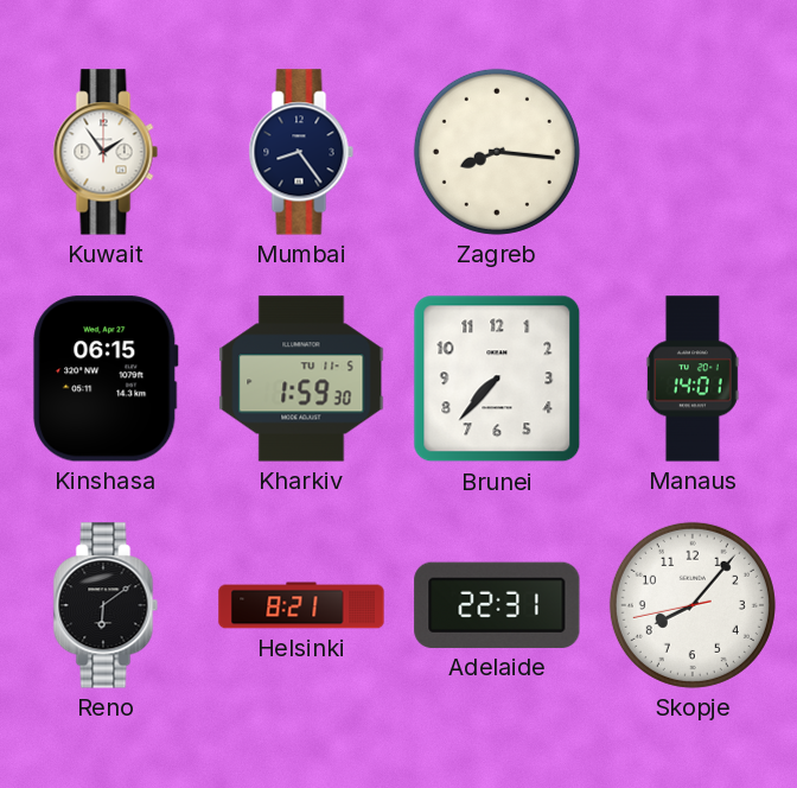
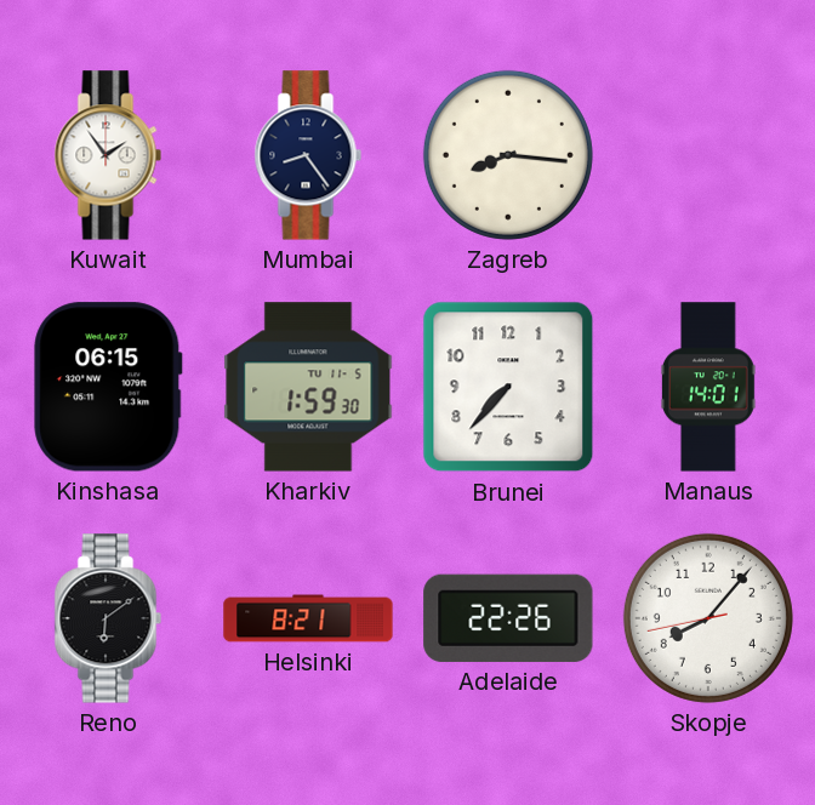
Adelaide: 22:31 -> 22:26
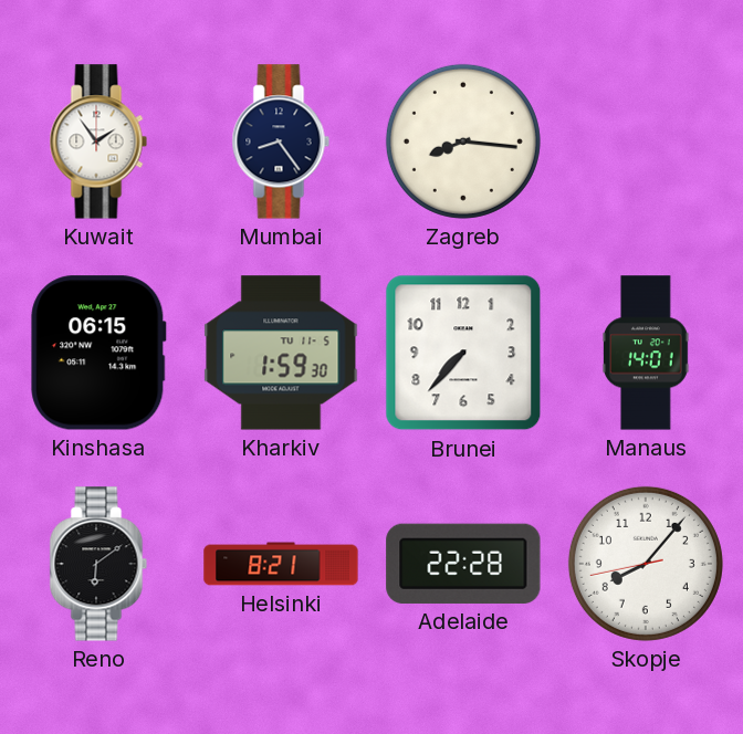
Adelaide: 22:26 -> 22:28
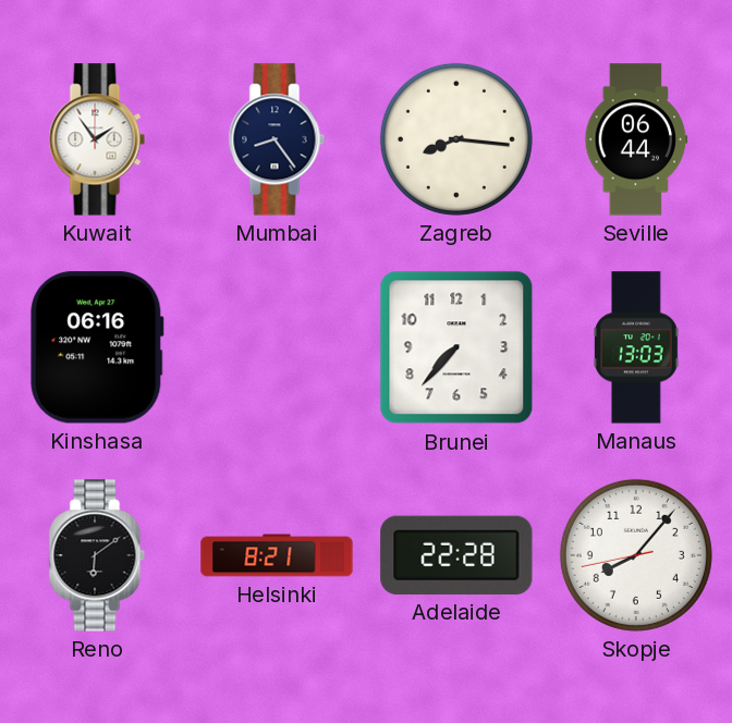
Seville: none -> 06:44
Kinshasa: 06:15 -> 06:16
Kharkiv: 1:59 -> none
Manaus: 14:01 -> 13:03
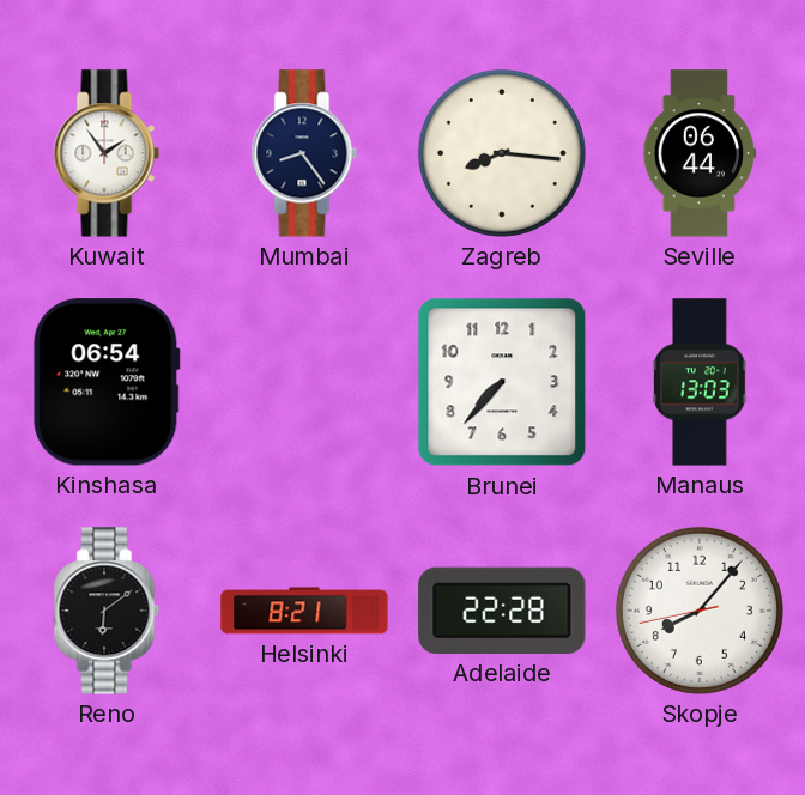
Kinshasa: 06:16 -> 06:54
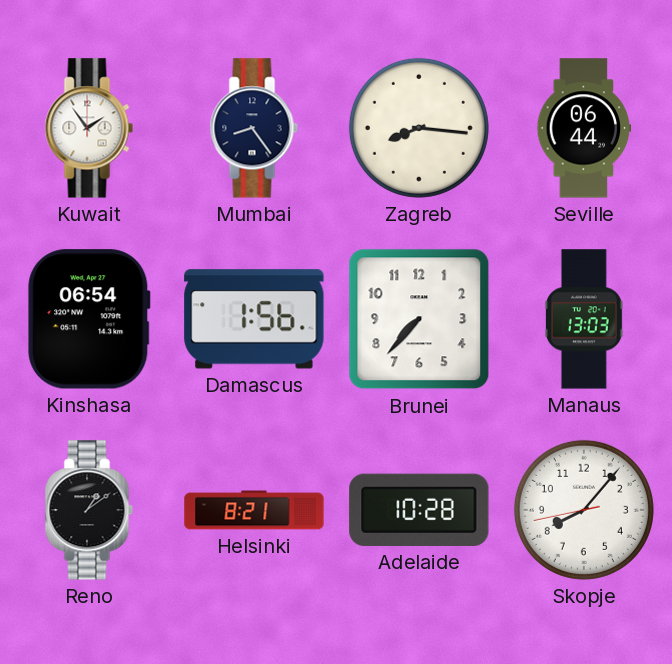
Damascus: none -> 1:56
Reno: 6:09 -> 1:09
Adelaide: 22:28 -> 10:28
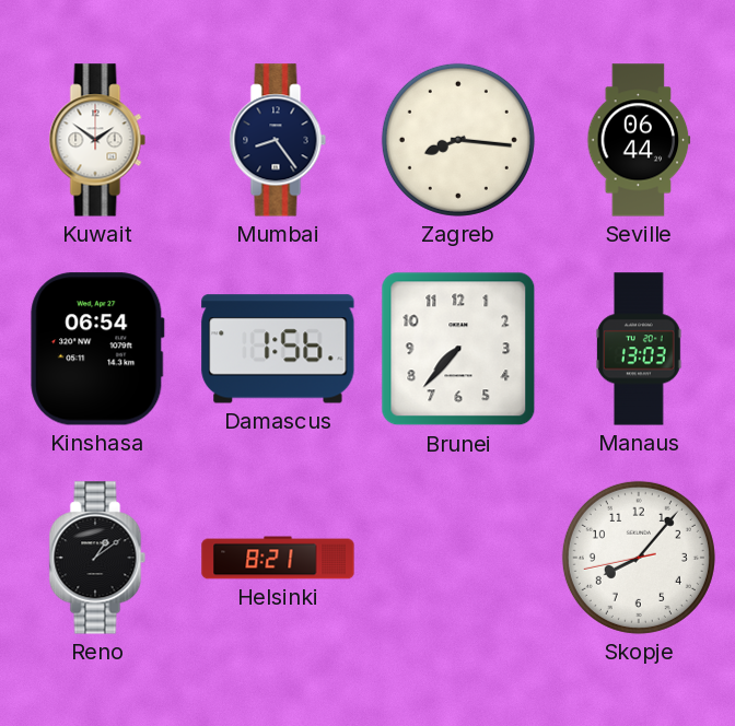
Kuwait: 1:54 -> 1:51
Adelaide: 10:28 -> none
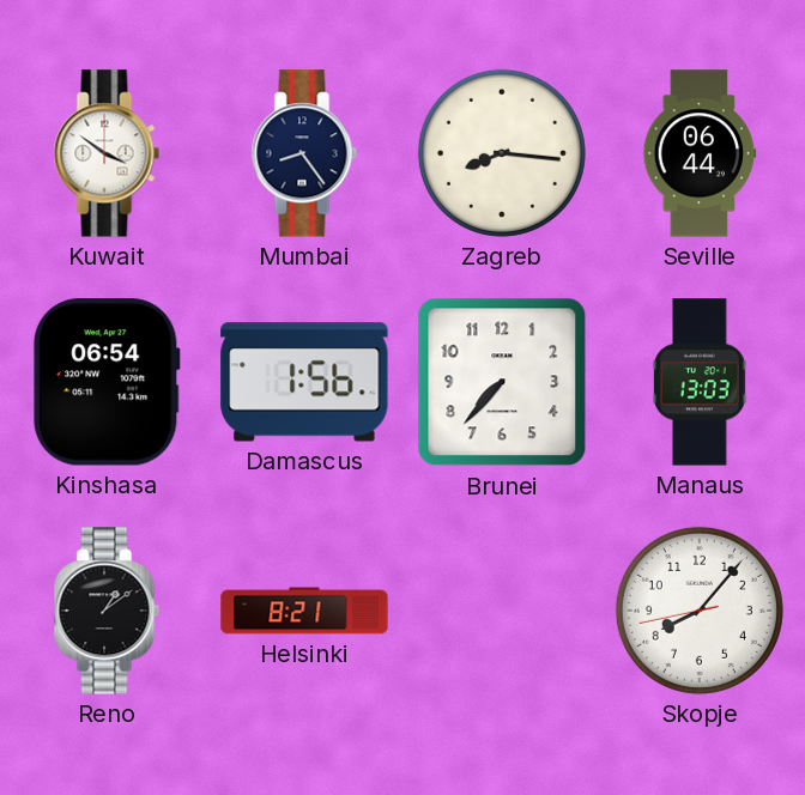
Kuwait: 1:51 -> 3:51
